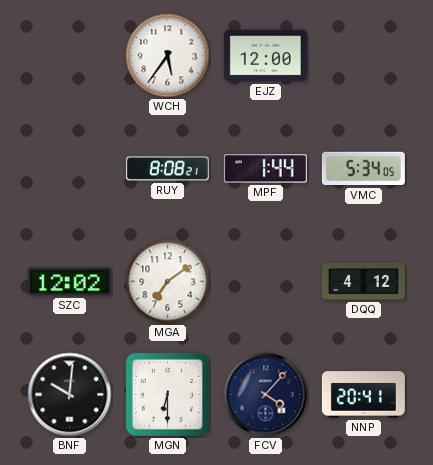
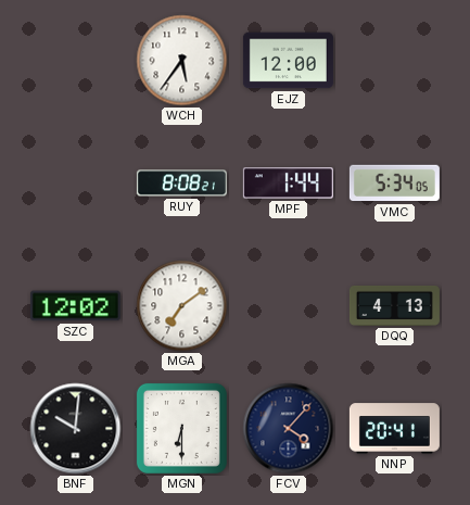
DQQ: 4:12 -> 4:13
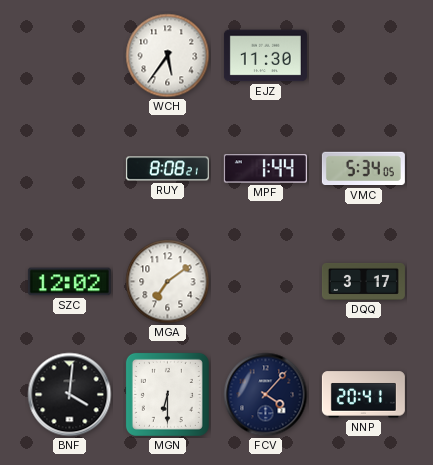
EJZ: 12:00 -> 11:30
DQQ: 4:13 -> 3:17
BNF: 10:01 -> 4:01
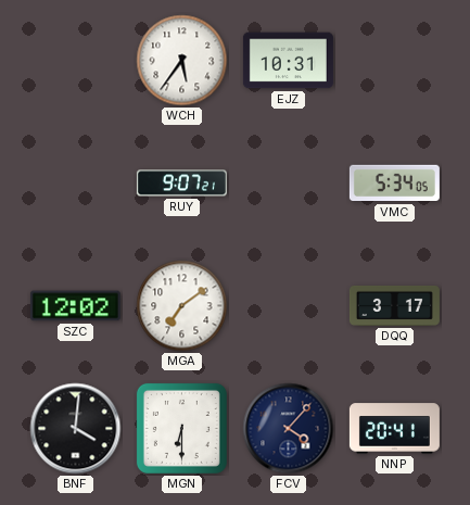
EJZ: 11:30 -> 10:31
RUY: 8:08 -> 9:07
MPF: 1:44 -> none
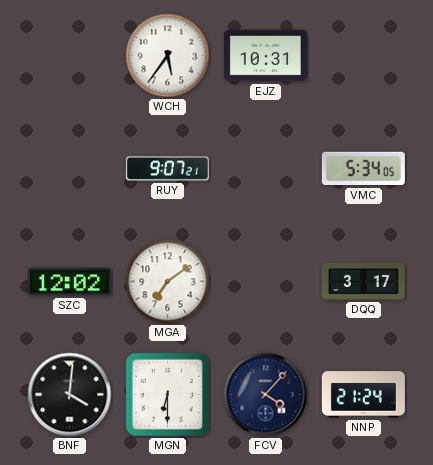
NNP: 20:41 -> 21:24
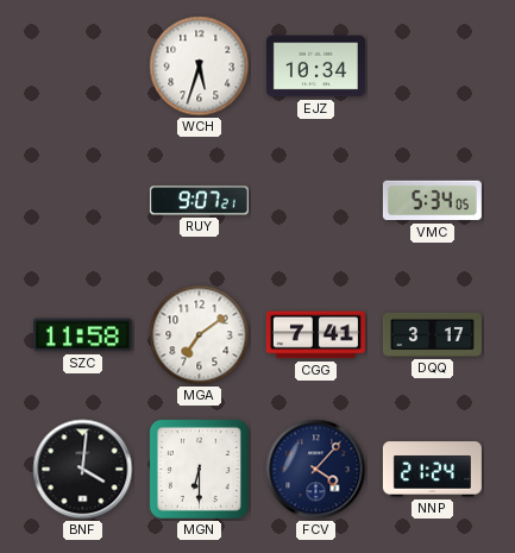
WCH: 5:36 -> 5:33
EJZ: 10:31 -> 10:34
SZC: 12:02 -> 11:58
CGG: none -> 7:41
